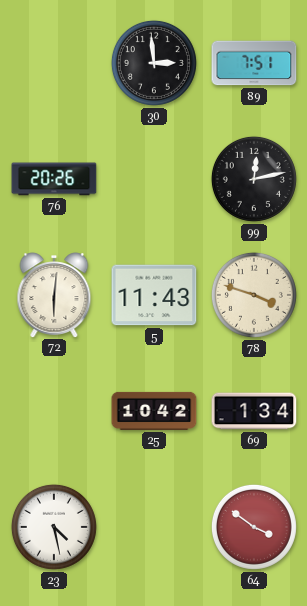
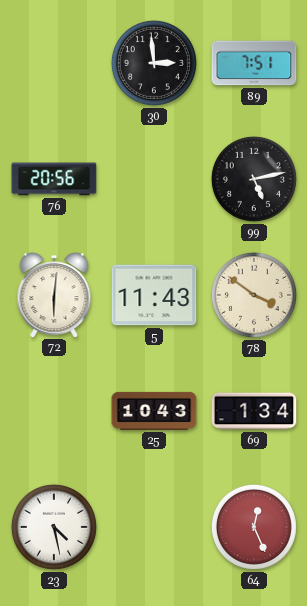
76: 20:26 -> 20:56
99: 12:13 -> 5:13
78: 3:48 -> 3:51
25: 10:42 -> 10:43
64: 3:51 -> 12:26
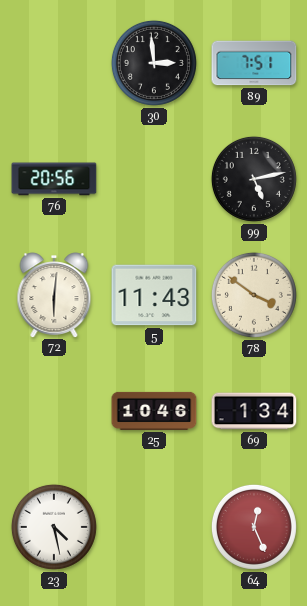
25: 10:43 -> 10:46
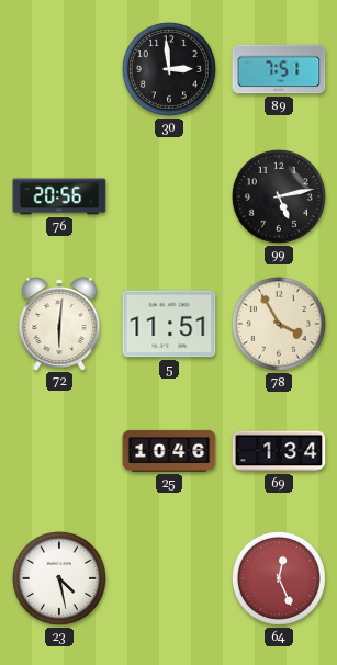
5: 11:43 -> 11:51
78: 3:51 -> 3:55
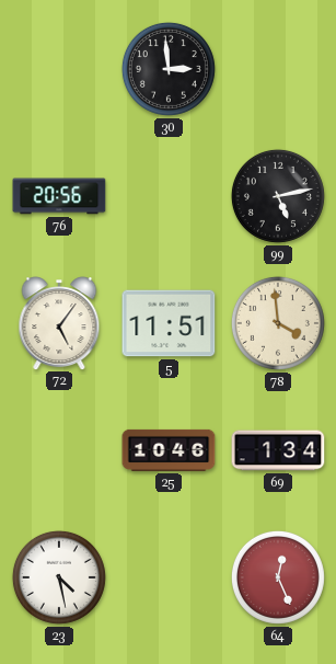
89: 7:51 -> none
72: 6:01 -> 5:06
78: 3:55 -> 3:59
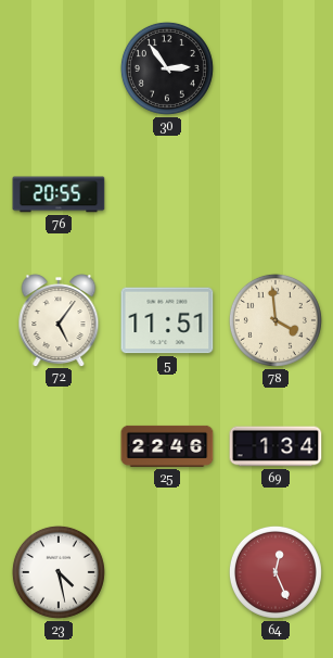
30: 2:59 -> 2:54
76: 20:56 -> 20:55
99: 5:13 -> none
25: 10:46 -> 22:46
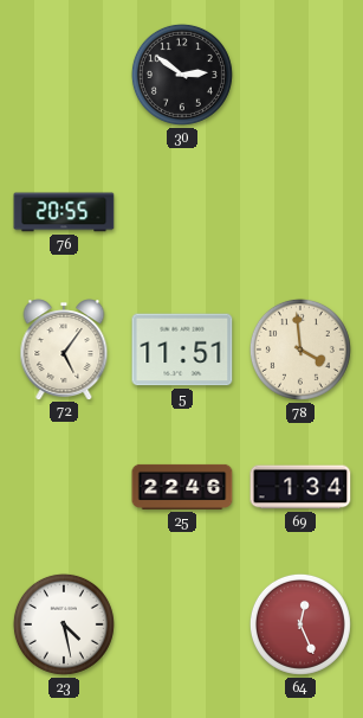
30: 2:54 -> 2:51
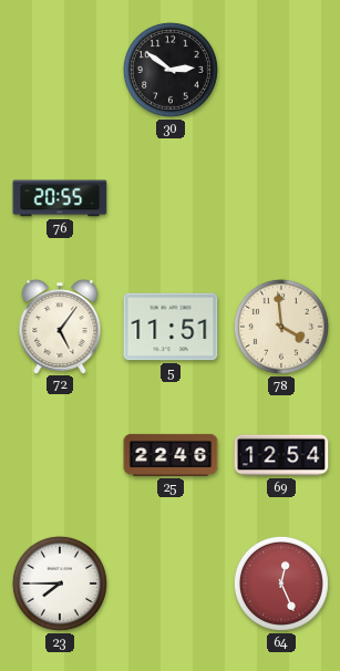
69: 1:34 -> 12:54
23: 4:28 -> 7:45
